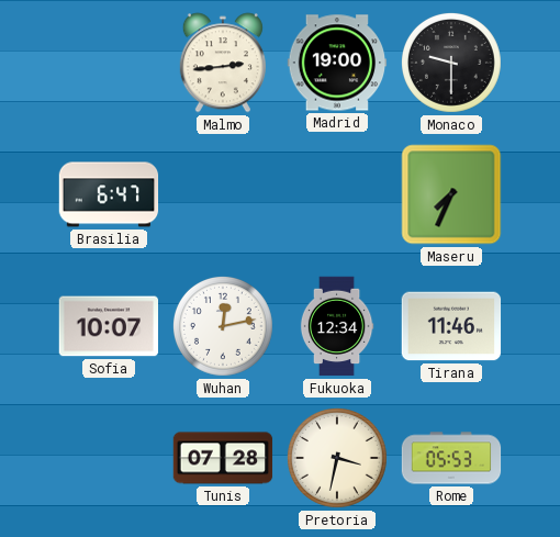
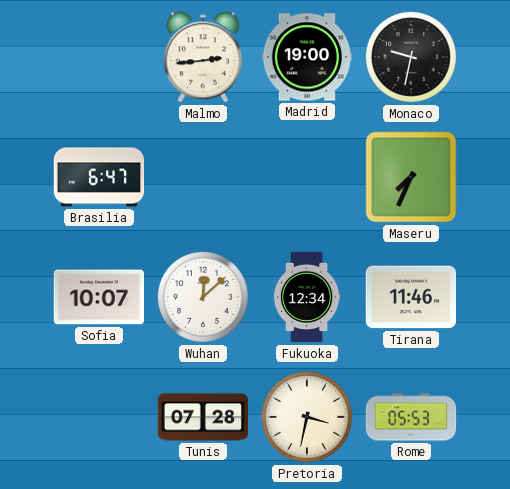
Monaco: 9:30 -> 9:32
Wuhan: 12:13 -> 12:08
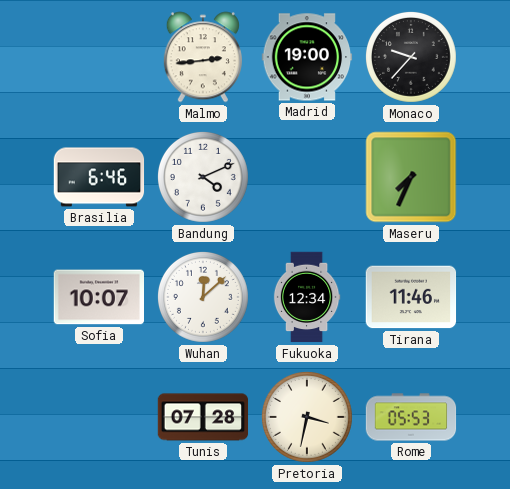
Monaco: 9:32 -> 9:37
Brasilia: 6:47 -> 6:46
Bandung: none -> 4:11
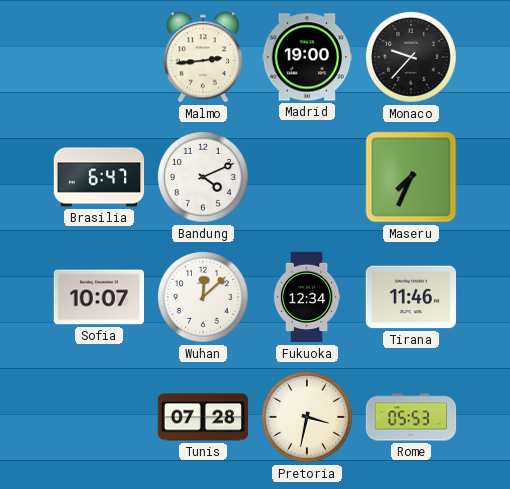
Brasilia: 6:46 -> 6:47
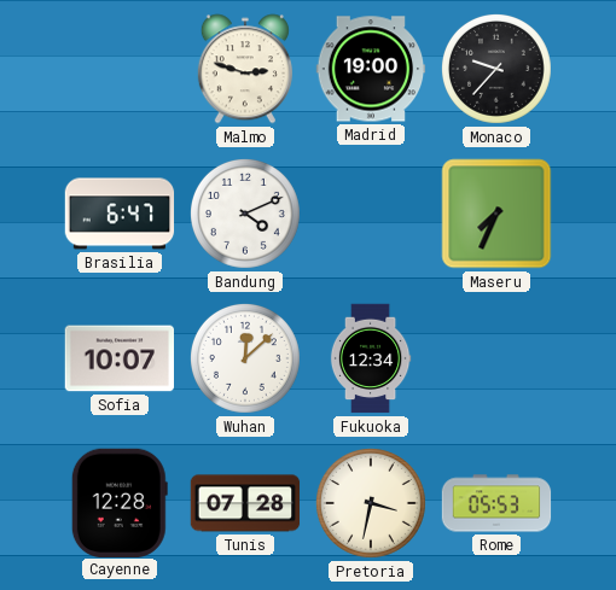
Malmo: 2:44 -> 2:48
Tirana: 11:46 -> none
Cayenne: none -> 12:28
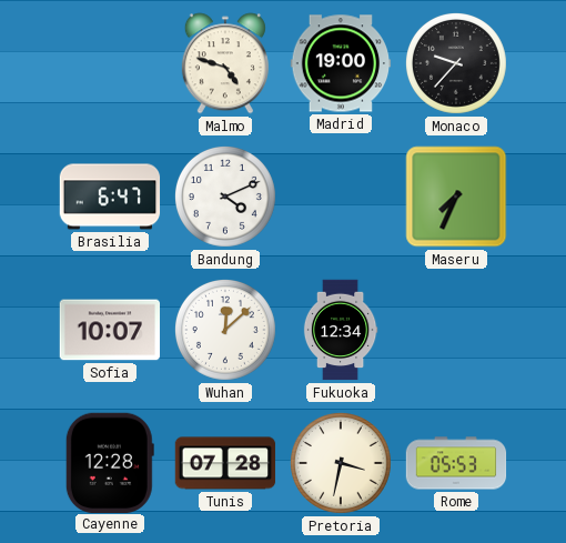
Malmo: 2:48 -> 4:48
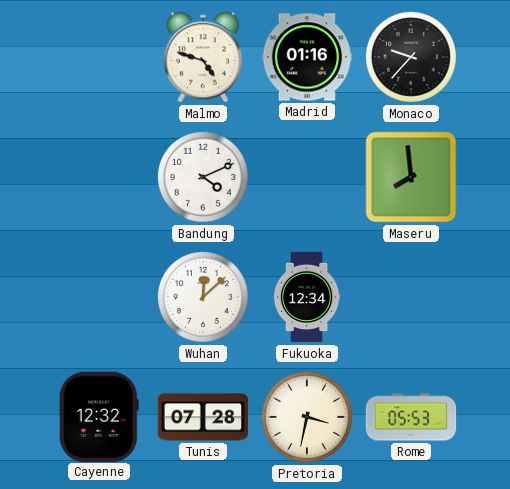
Madrid: 19:00 -> 01:16
Brasilia: 6:47 -> none
Maseru: 7:34 -> 7:59
Sofia: 10:07 -> none
Cayenne: 12:28 -> 12:32
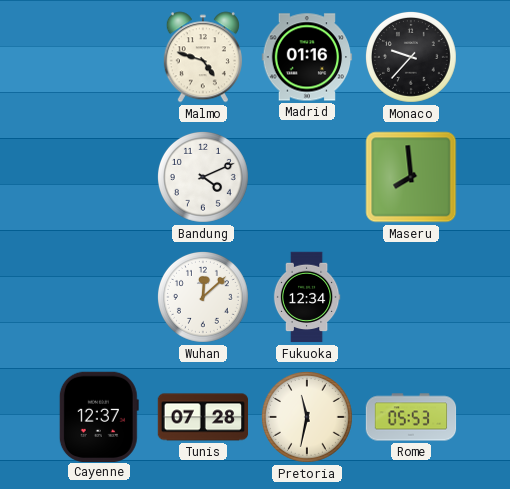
Cayenne: 12:32 -> 12:37
Pretoria: 3:32 -> 11:32
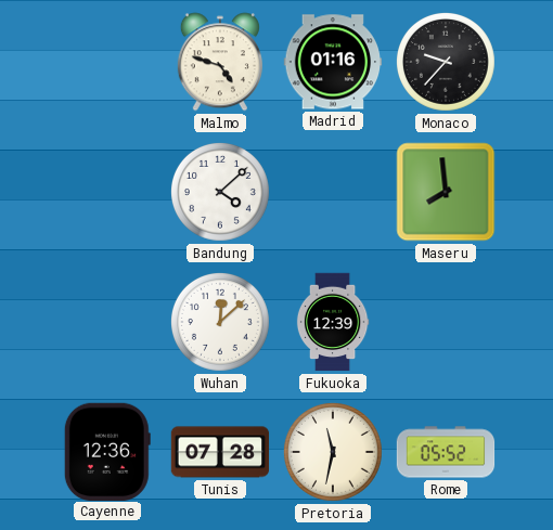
Bandung: 4:11 -> 4:08
Fukuoka: 12:34 -> 12:39
Cayenne: 12:37 -> 12:36
Rome: 05:53 -> 05:52
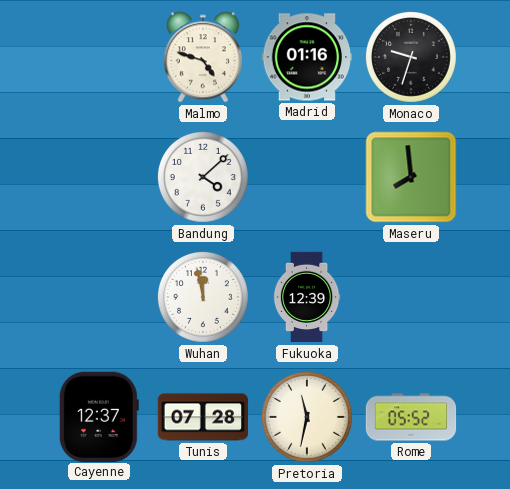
Monaco: 9:37 -> 9:33
Wuhan: 12:08 -> 11:58
Cayenne: 12:36 -> 12:37
